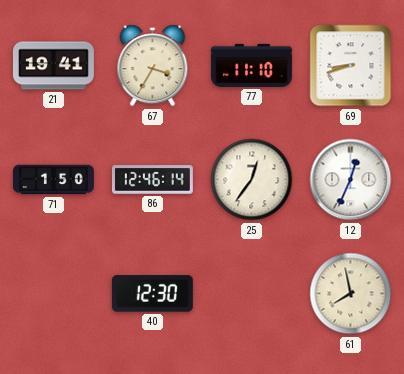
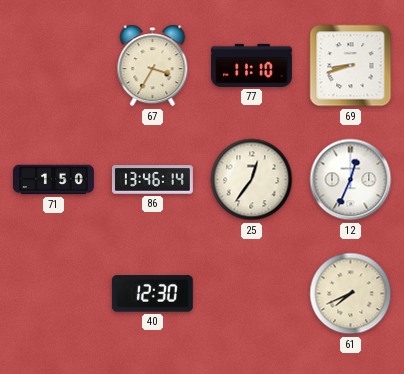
21: 19:41 -> none
86: 12:46 -> 13:46
61: 7:58 -> 7:41
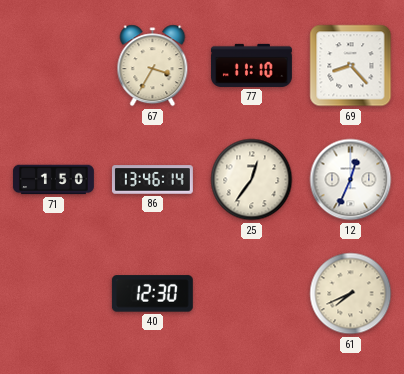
69: 8:42 -> 8:23
